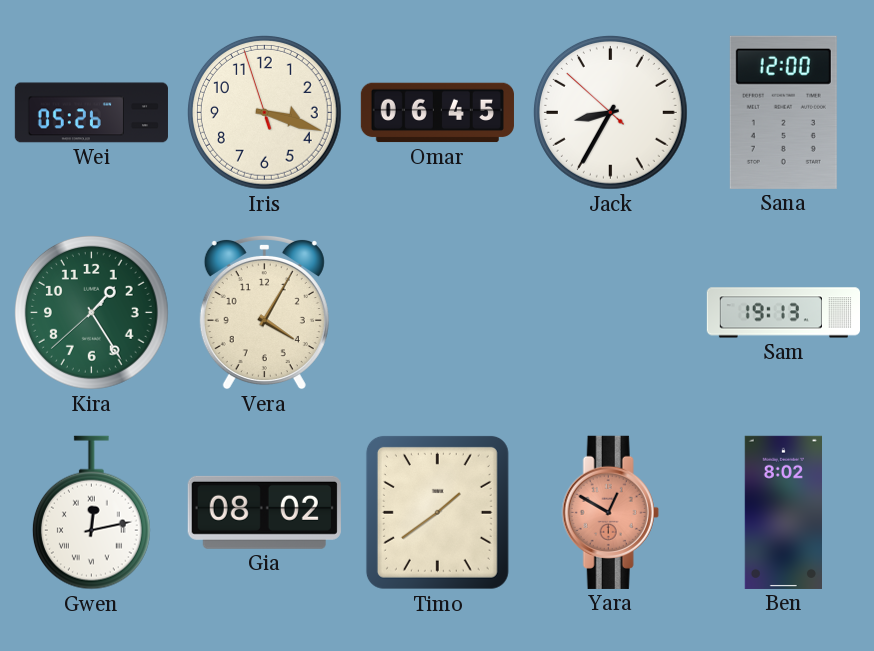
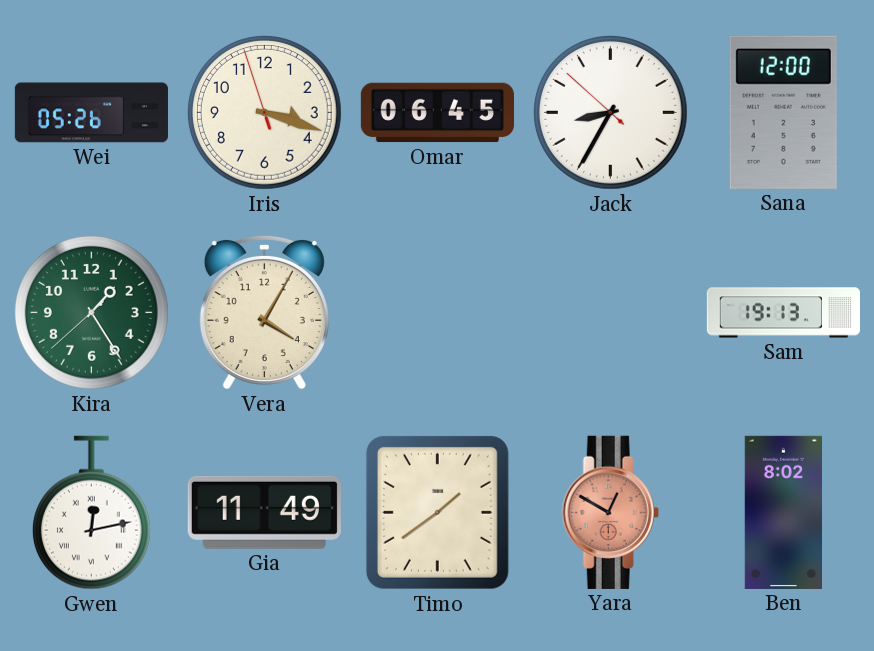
Gia: 08:02 -> 11:49
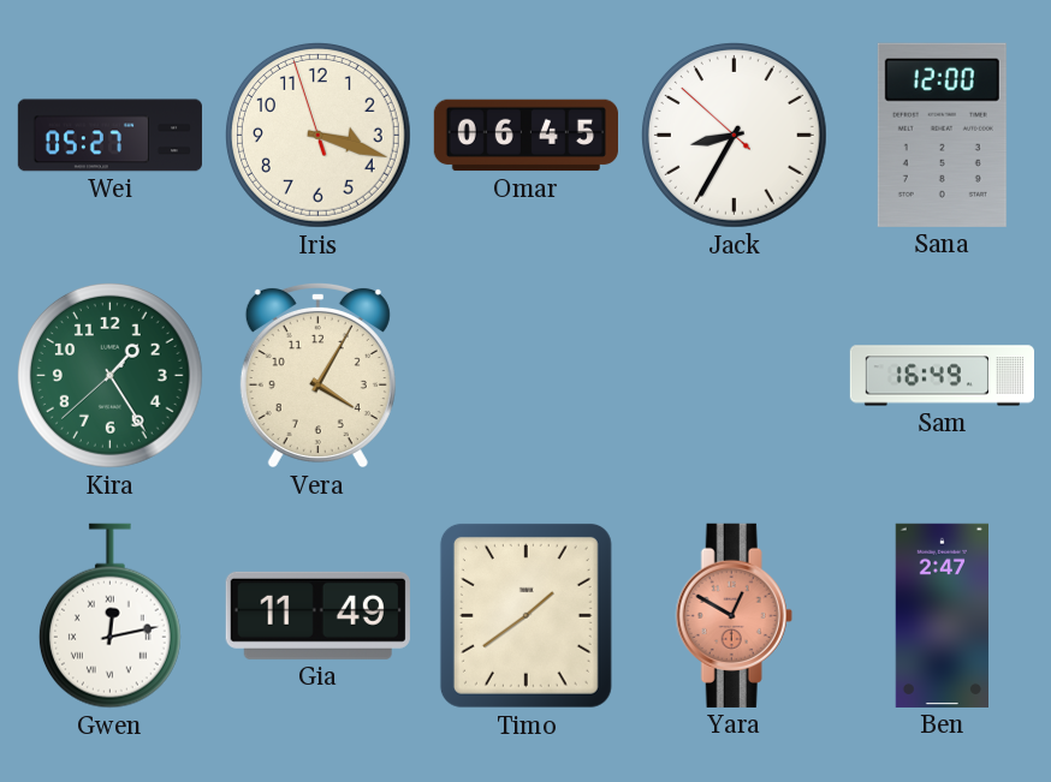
Wei: 05:26 -> 05:27
Sam: 19:13 -> 16:49
Ben: 8:02 -> 2:47
